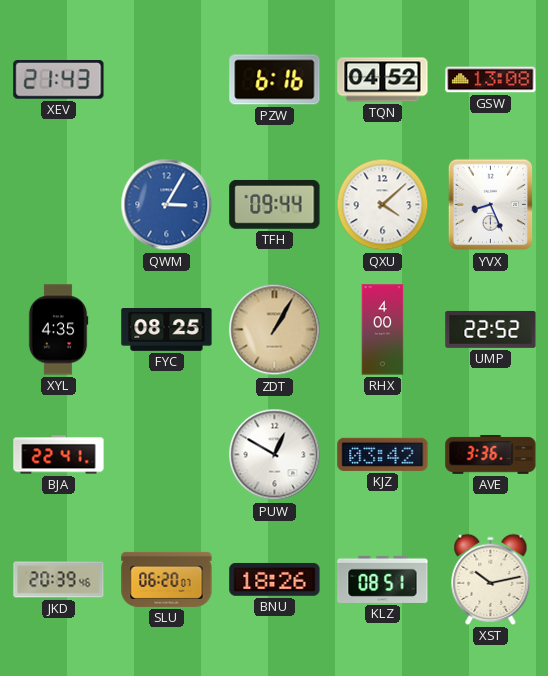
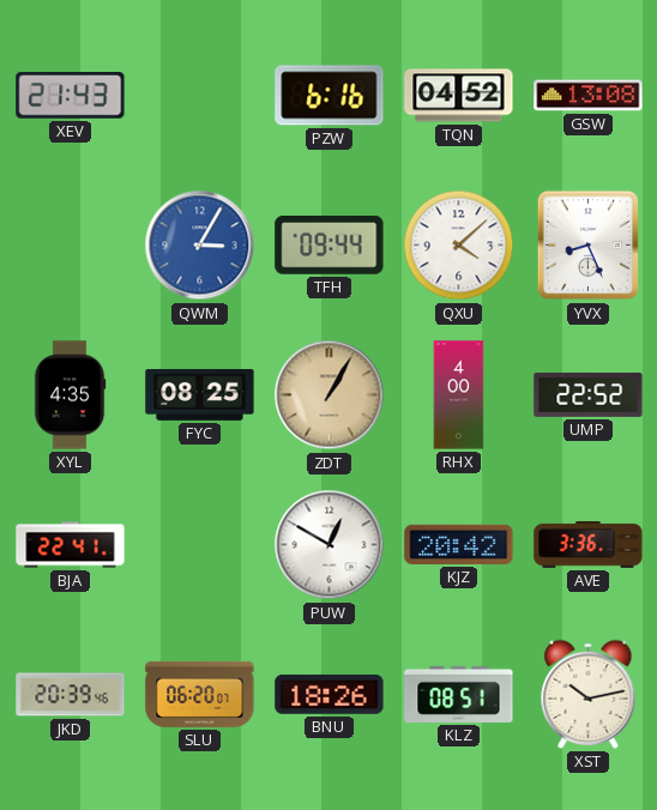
KJZ: 03:42 -> 20:42
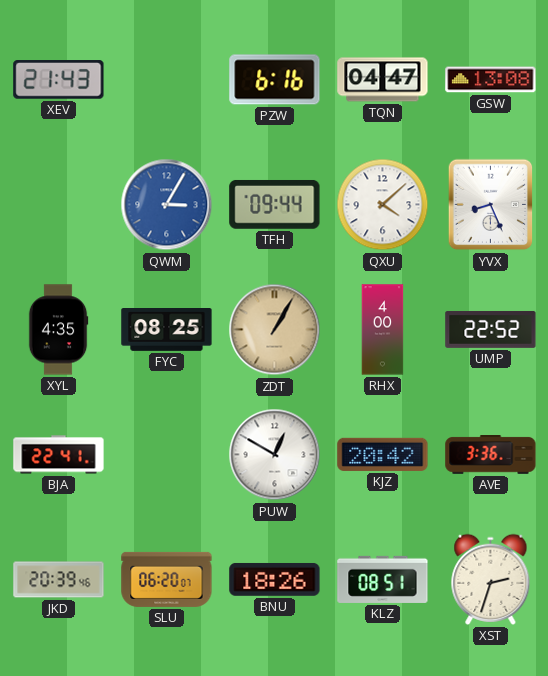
TQN: 04:52 -> 04:47
XST: 10:13 -> 2:33
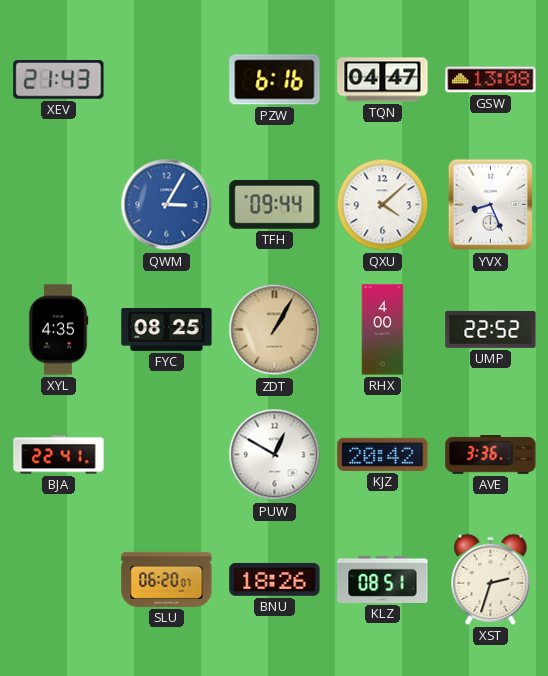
JKD: 20:39 -> none
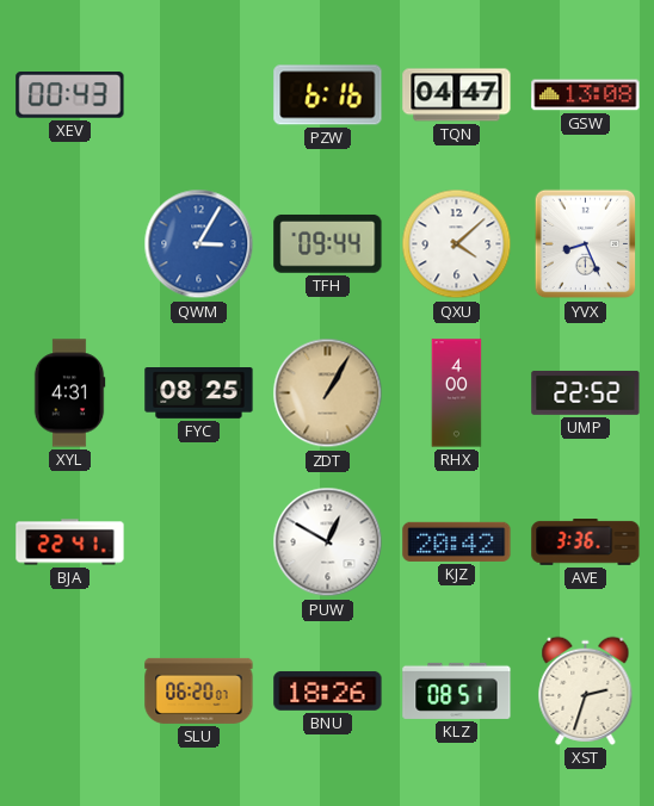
XEV: 21:43 -> 00:43
XYL: 4:35 -> 4:31
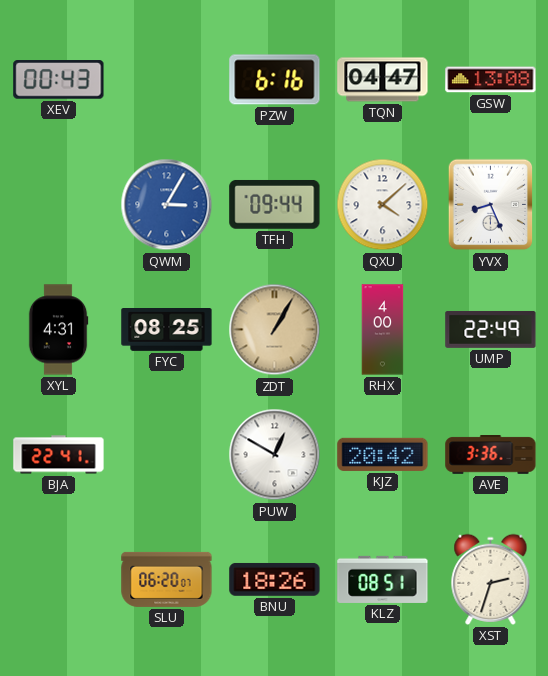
UMP: 22:52 -> 22:49
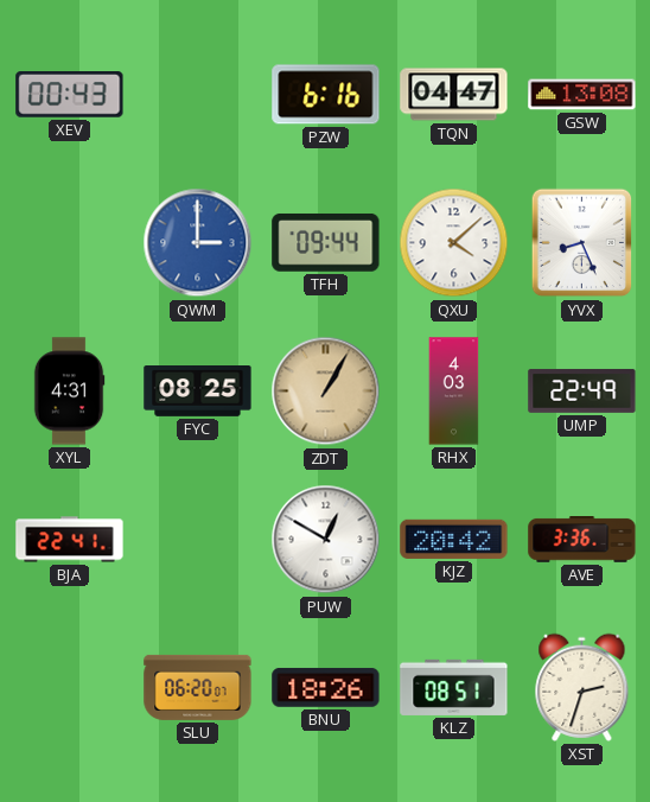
QWM: 3:05 -> 3:00
RHX: 4:00 -> 4:03
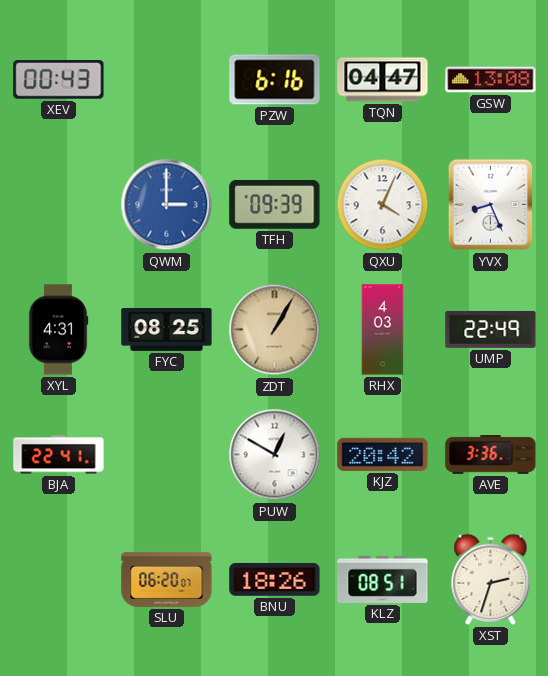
TFH: 09:44 -> 09:39
QXU: 4:08 -> 4:04
